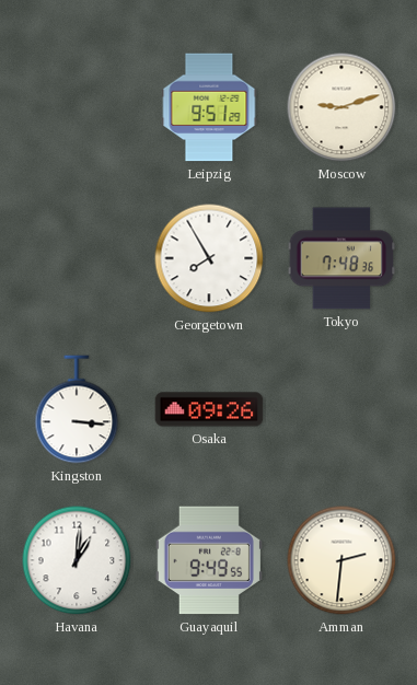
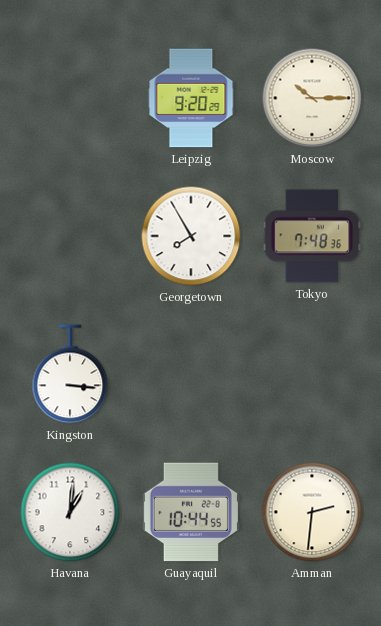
Leipzig: 9:51 -> 9:20
Moscow: 9:12 -> 10:15
Osaka: 09:26 -> none
Guayaquil: 9:49 -> 10:44
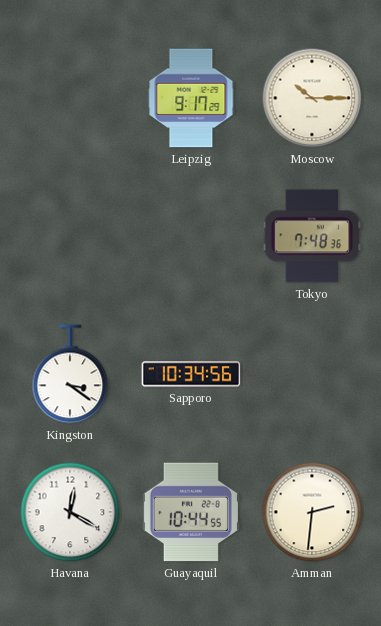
Leipzig: 9:20 -> 9:17
Georgetown: 7:55 -> none
Kingston: 3:16 -> 3:21
Sapporo: none -> 10:34
Havana: 1:01 -> 12:20
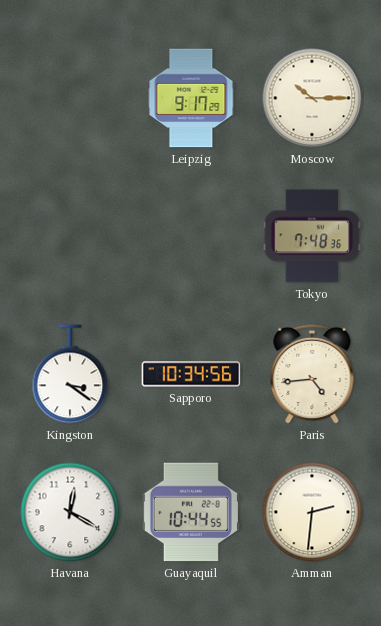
Paris: none -> 4:44
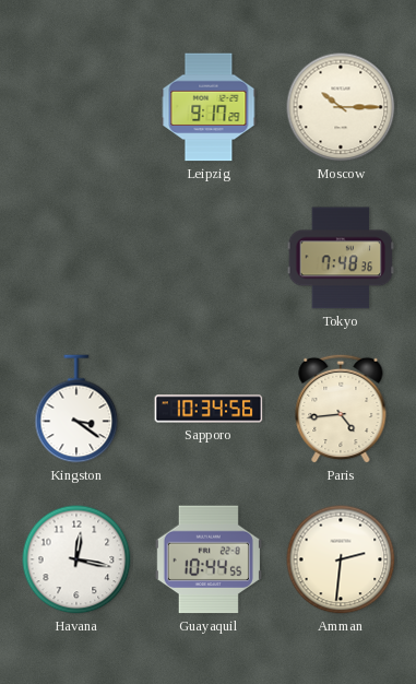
Havana: 12:20 -> 12:17
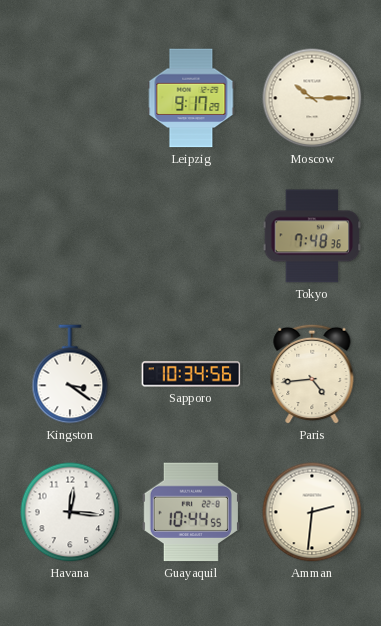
Havana: 12:17 -> 12:16
